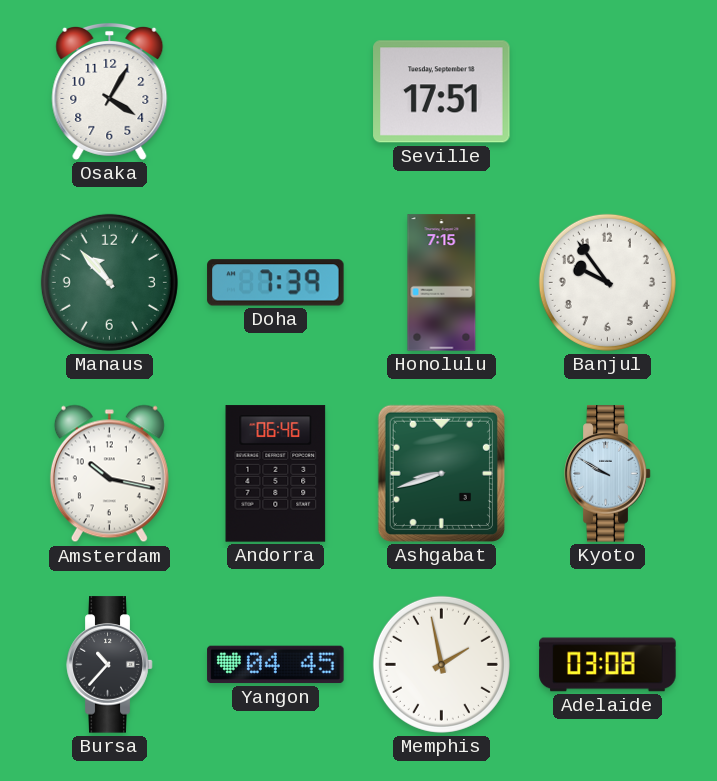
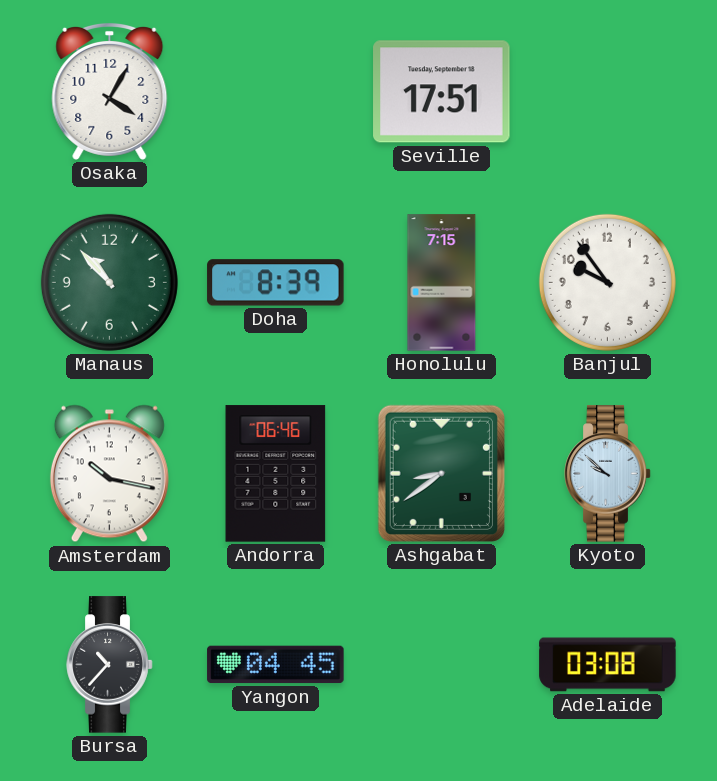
Doha: 7:39 -> 8:39
Ashgabat: 8:42 -> 8:39
Kyoto: 9:50 -> 9:52
Memphis: 1:58 -> none
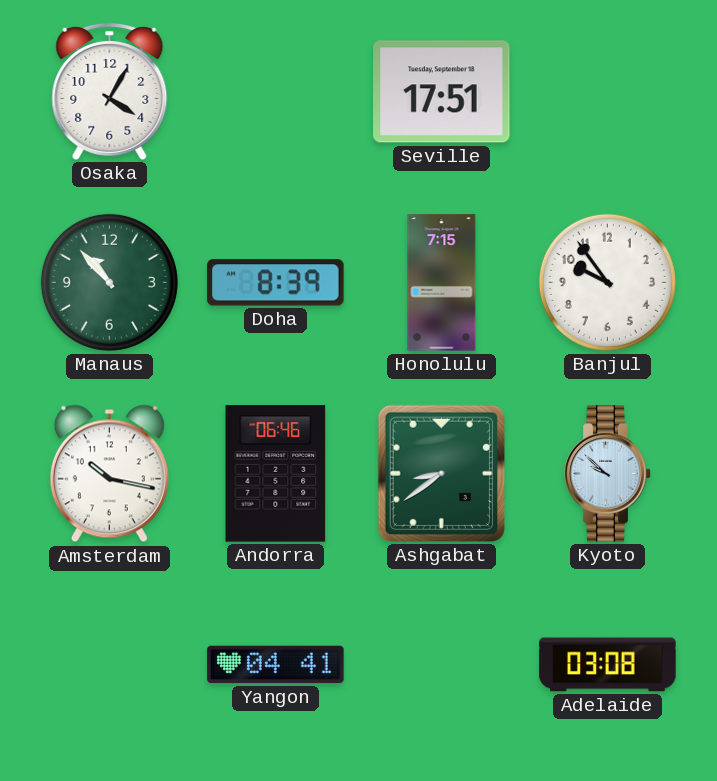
Bursa: 10:37 -> none
Yangon: 04:45 -> 04:41
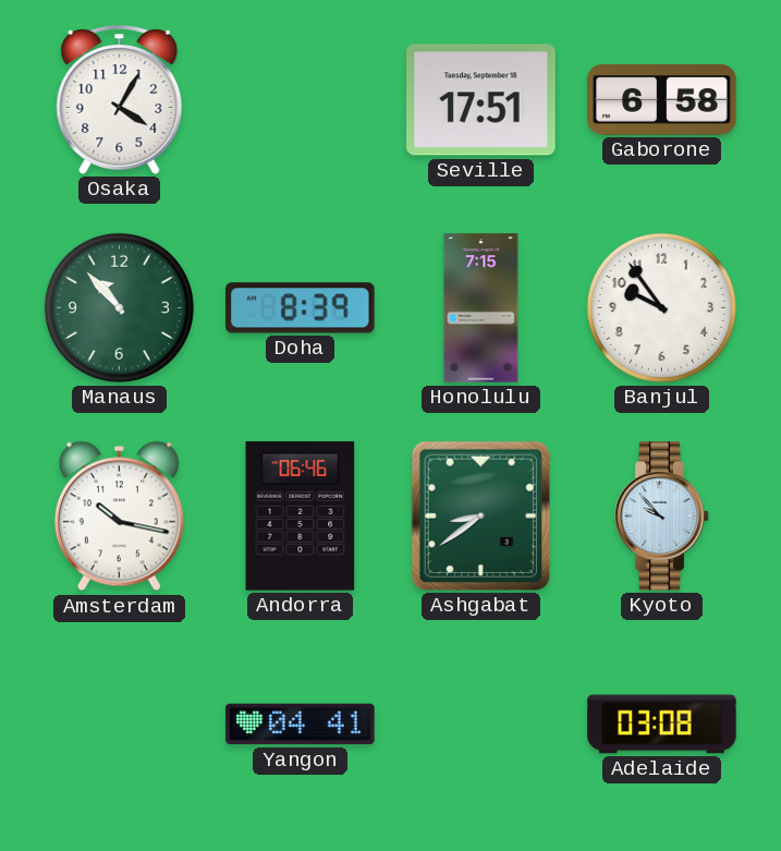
Gaborone: none -> 6:58
Kyoto: 9:52 -> 9:53
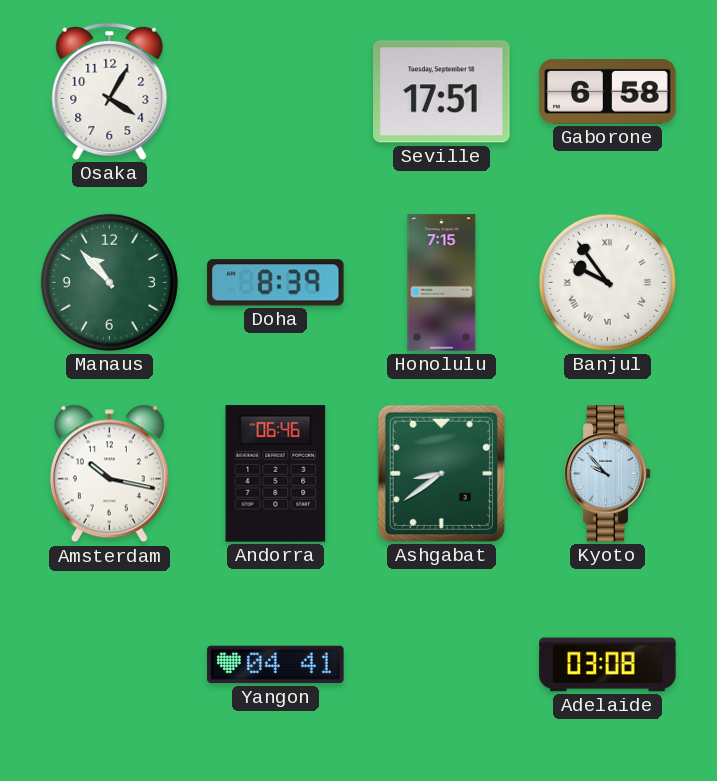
Banjul numerals: Arabic -> Roman
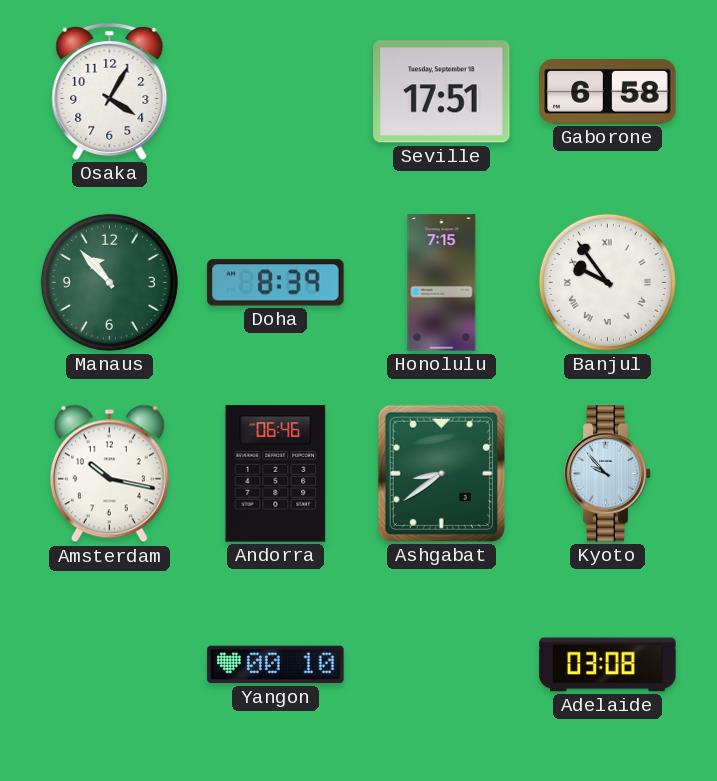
Yangon: 04:41 -> 00:10
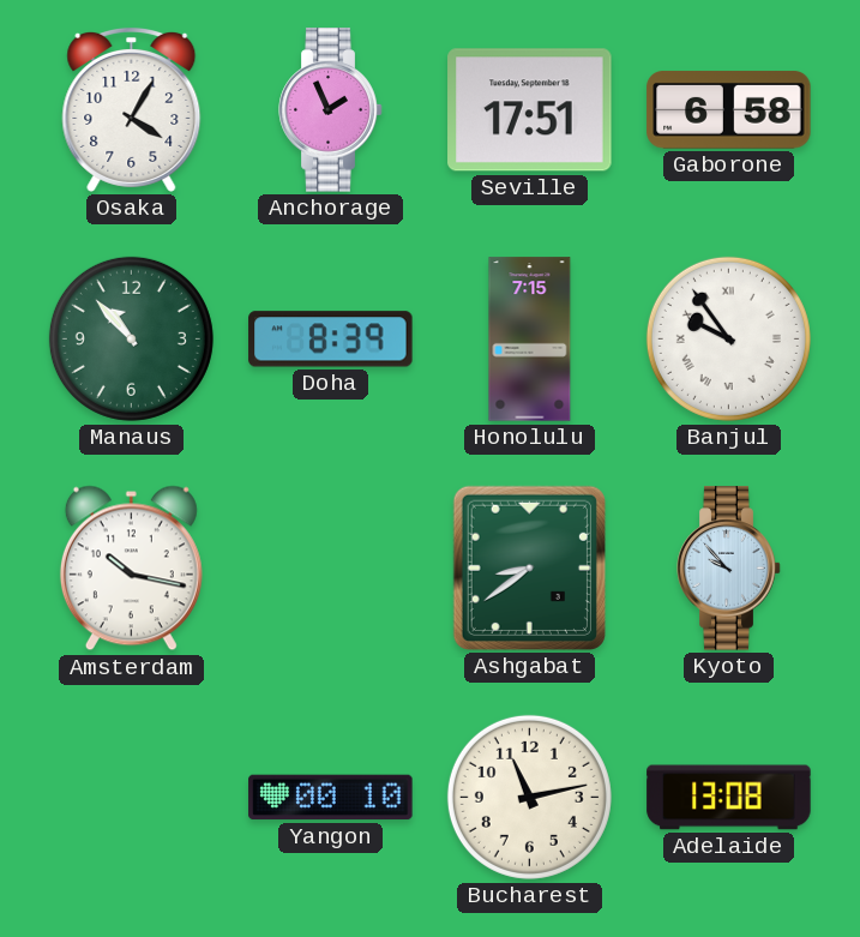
Anchorage: none -> 1:56
Andorra: 06:46 -> none
Bucharest: none -> 11:13
Adelaide: 03:08 -> 13:08
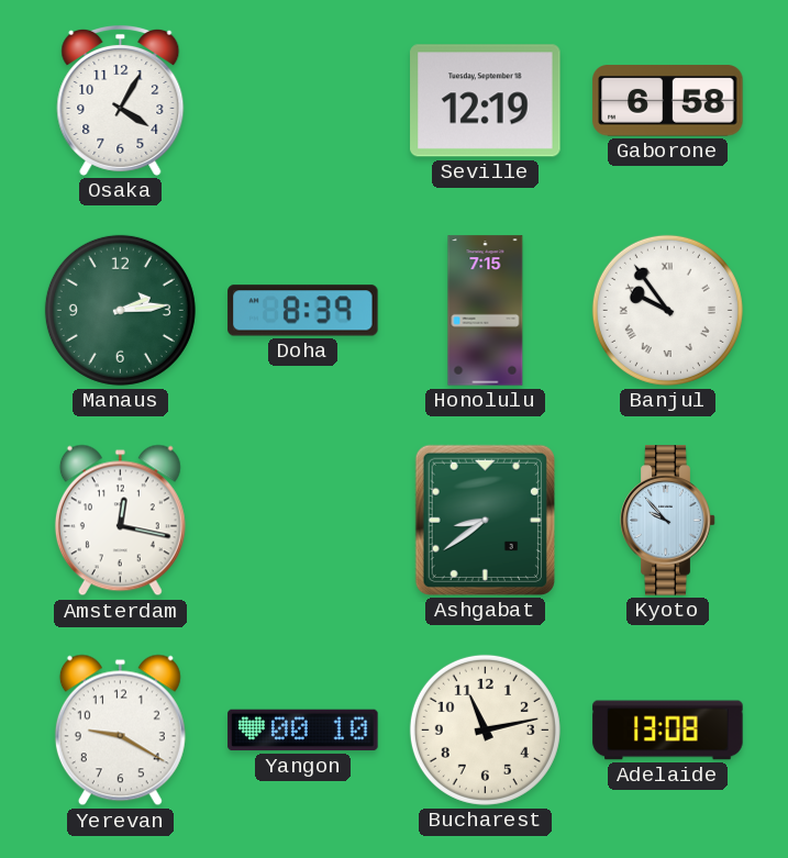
Anchorage: 1:56 -> none
Seville: 17:51 -> 12:19
Manaus: 10:53 -> 2:14
Amsterdam: 10:17 -> 12:17
Yerevan: none -> 9:20
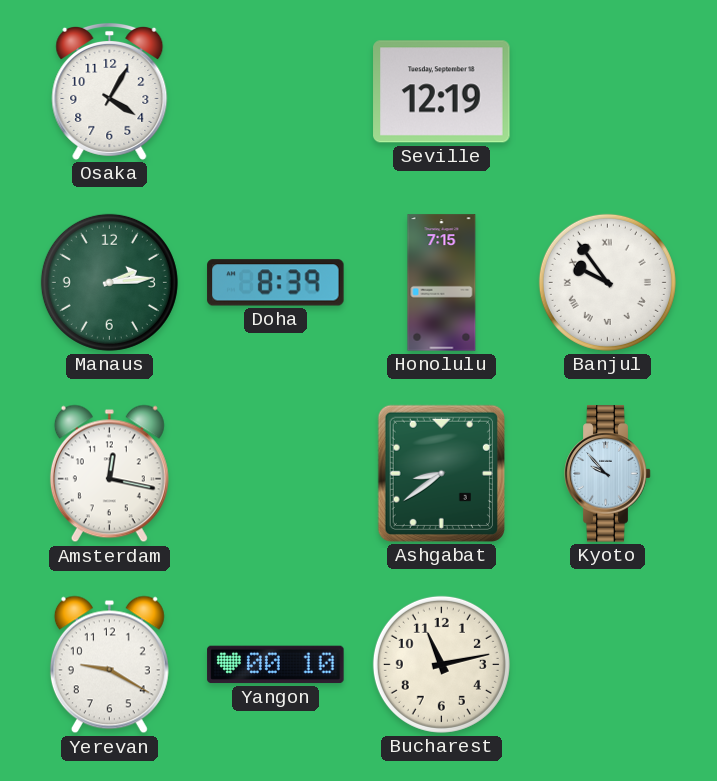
Gaborone: 6:58 -> none
Adelaide: 13:08 -> none
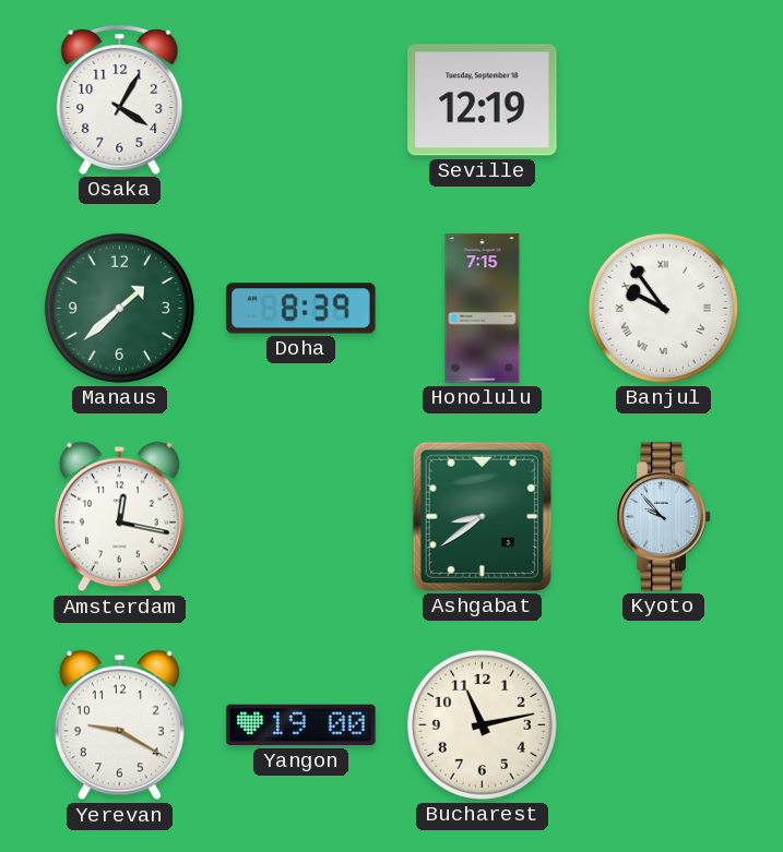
Manaus: 2:14 -> 1:38
Yangon: 00:10 -> 19:00
